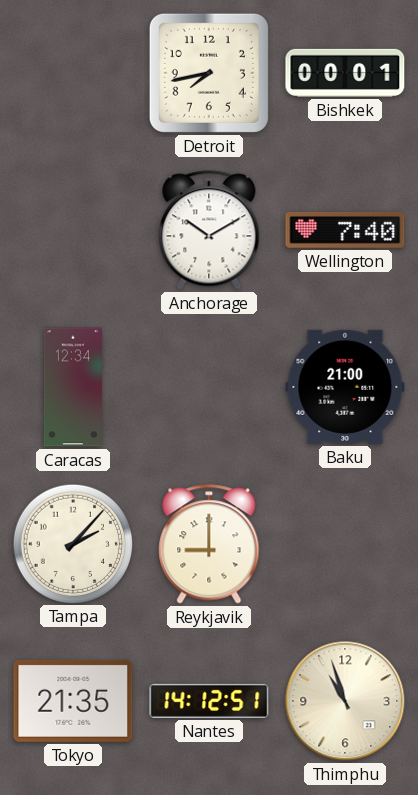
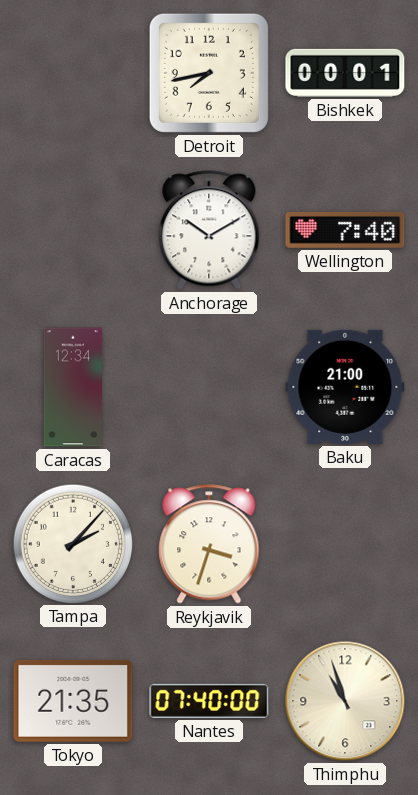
Reykjavik: 9:00 -> 3:33
Nantes: 14:12 -> 07:40
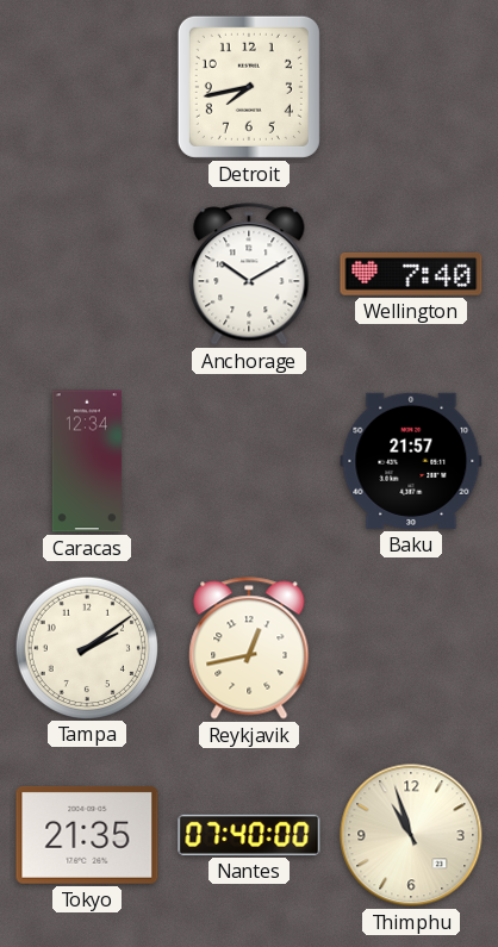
Bishkek: 00:01 -> none
Baku: 21:00 -> 21:57
Tampa: 2:07 -> 2:09
Reykjavik: 3:33 -> 12:43
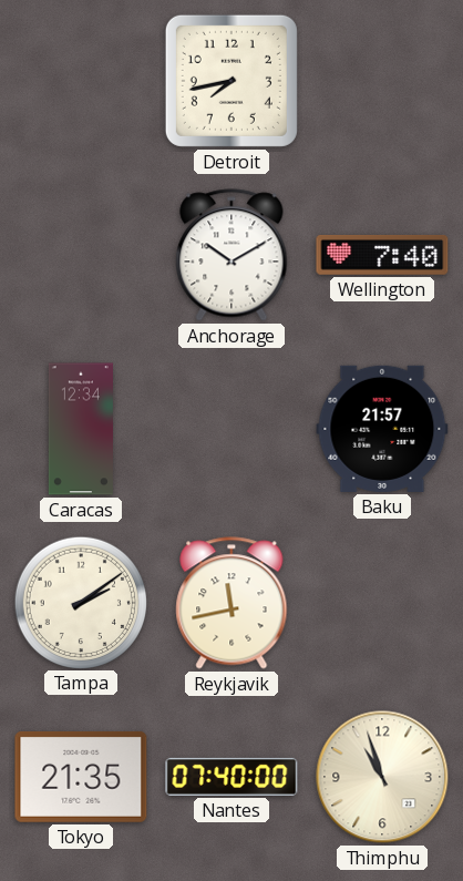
Reykjavik: 12:43 -> 11:43
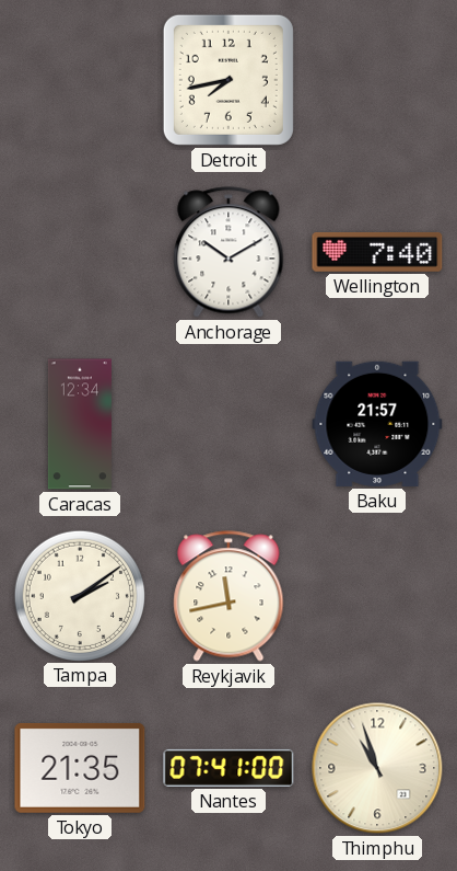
Nantes: 07:40 -> 07:41
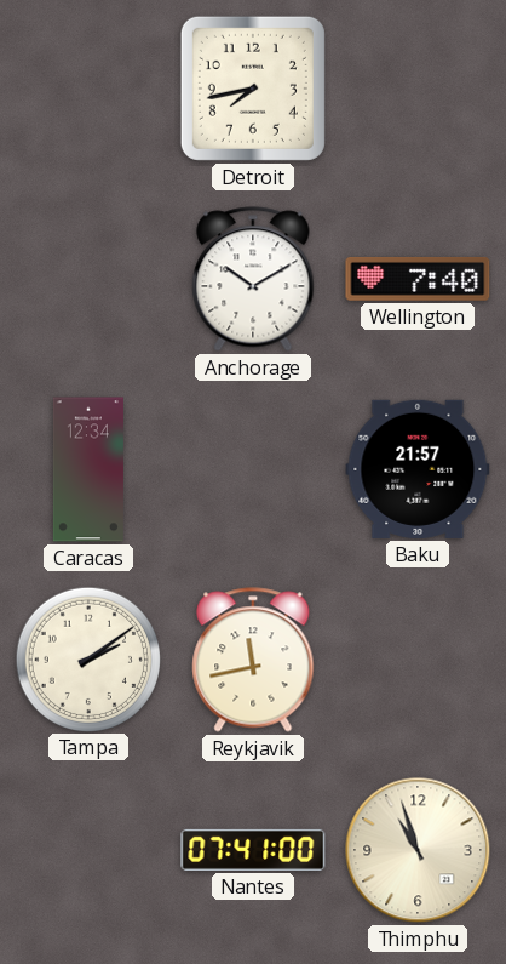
Tokyo: 21:35 -> none
